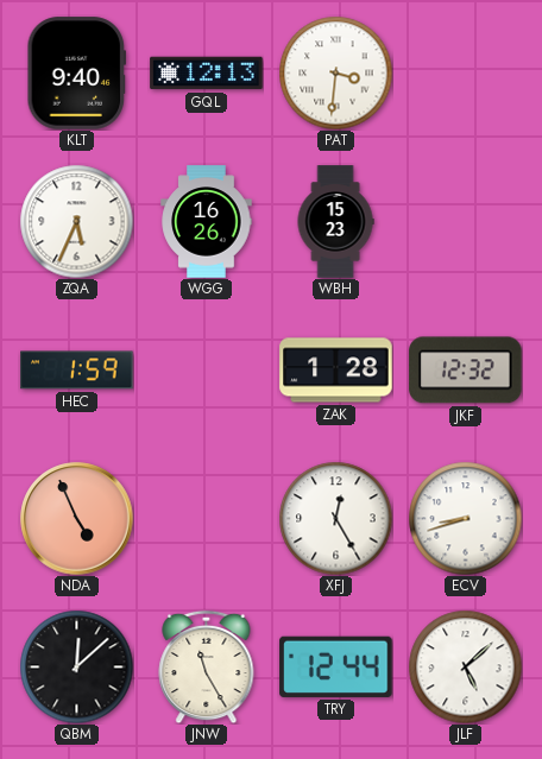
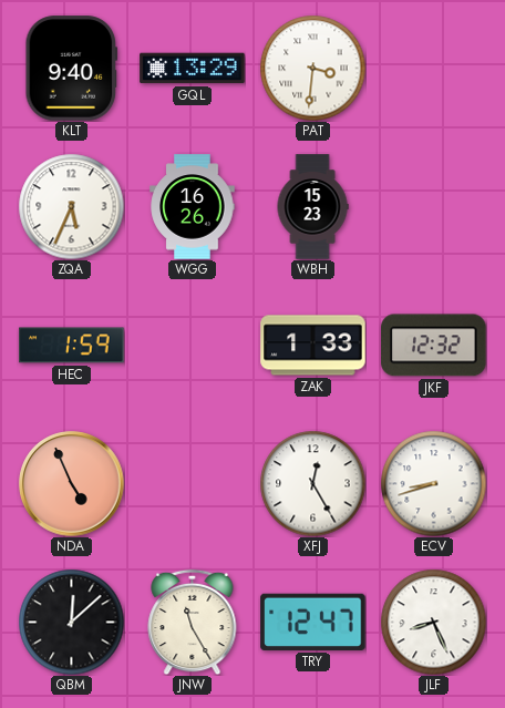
GQL: 12:13 -> 13:29
ZAK: 1:28 -> 1:33
TRY: 12:44 -> 12:47
JLF: 5:08 -> 8:26
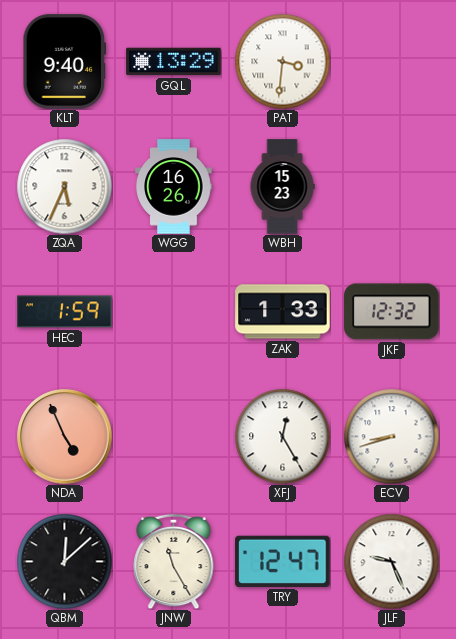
JLF: 8:26 -> 9:26
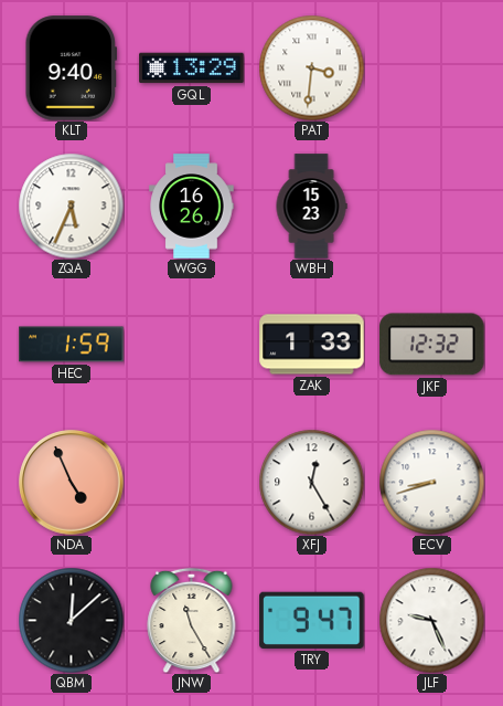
TRY: 12:47 -> 9:47
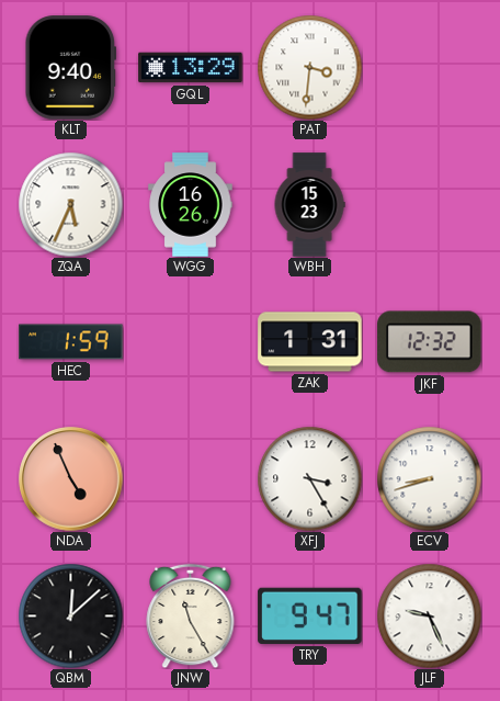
ZAK: 1:33 -> 1:31
XFJ: 12:25 -> 3:25
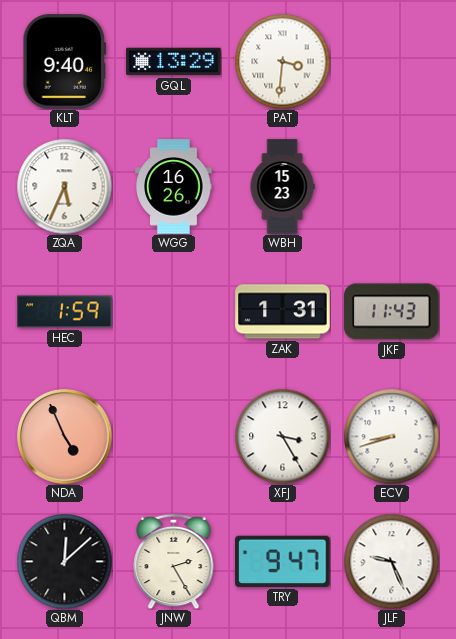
JKF: 12:32 -> 11:43
JNW: 11:25 -> 2:25
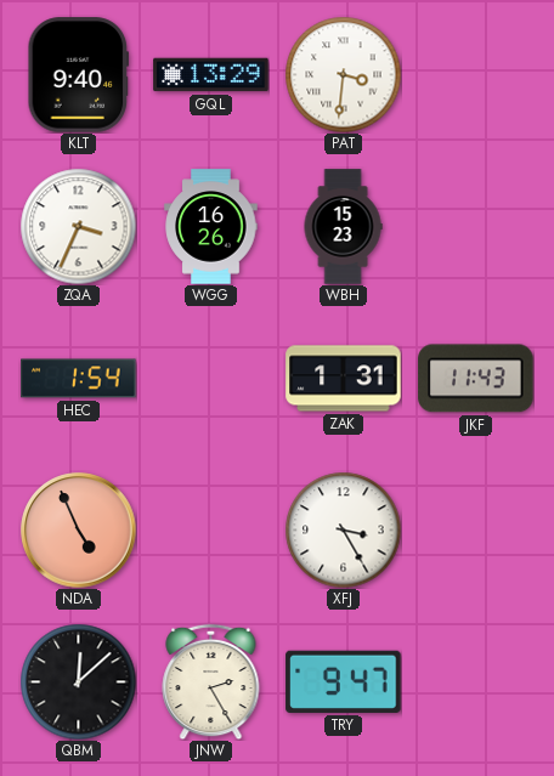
ZQA: 5:34 -> 3:34
HEC: 1:59 -> 1:54
ECV: 8:42 -> none
JLF: 9:26 -> none
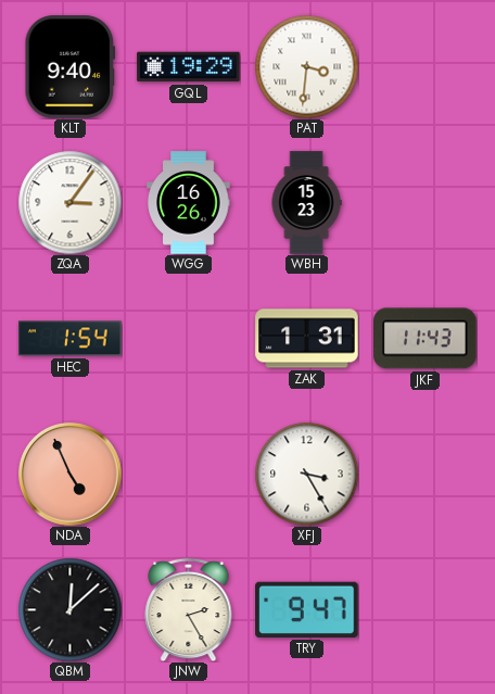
GQL: 13:29 -> 19:29
ZQA: 3:34 -> 3:06
